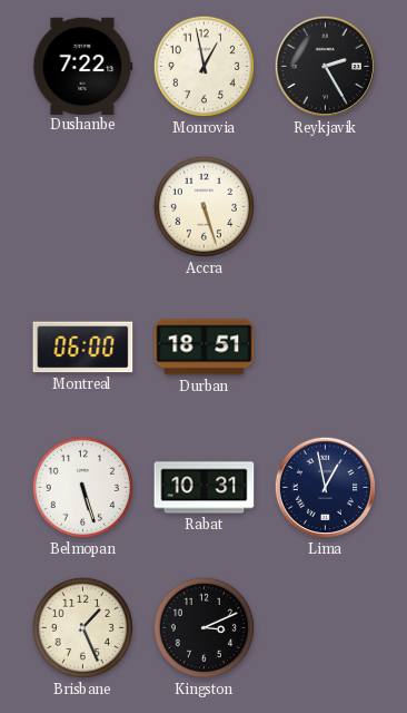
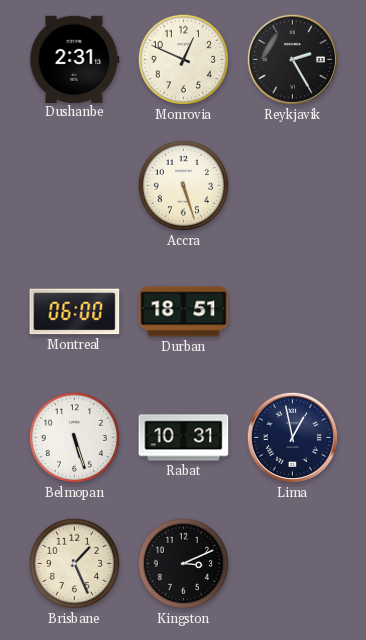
Dushanbe: 7:22 -> 2:31
Monrovia: 12:58 -> 12:49
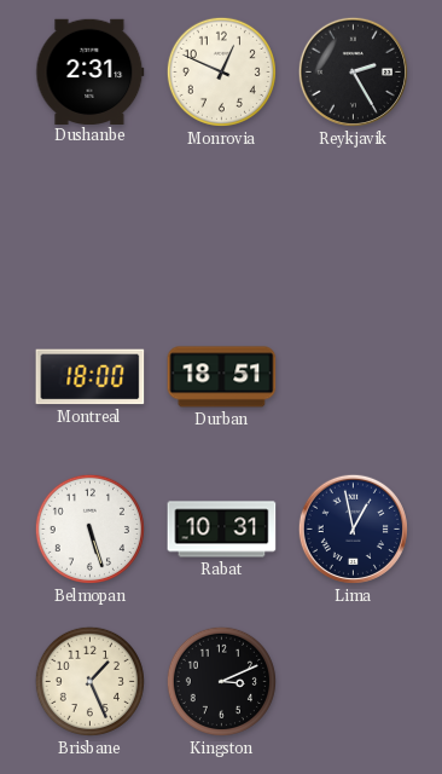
Accra: 5:27 -> none
Montreal: 06:00 -> 18:00
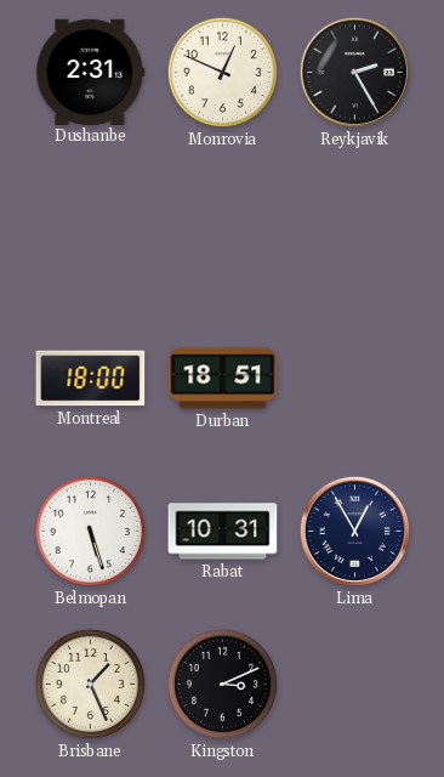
Lima: 12:58 -> 12:55
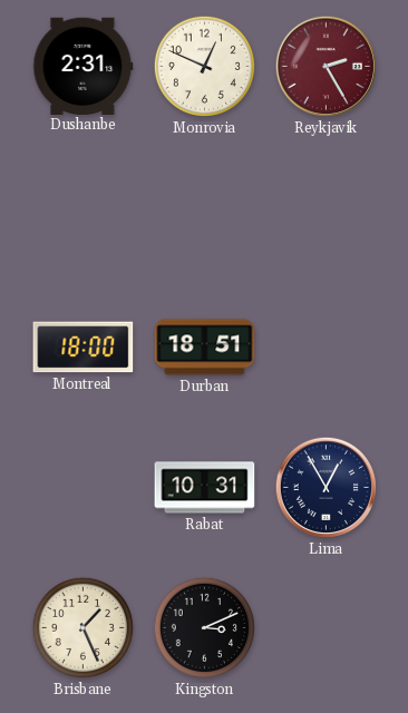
Reykjavik dial: black -> burgundy
Belmopan: 5:27 -> none
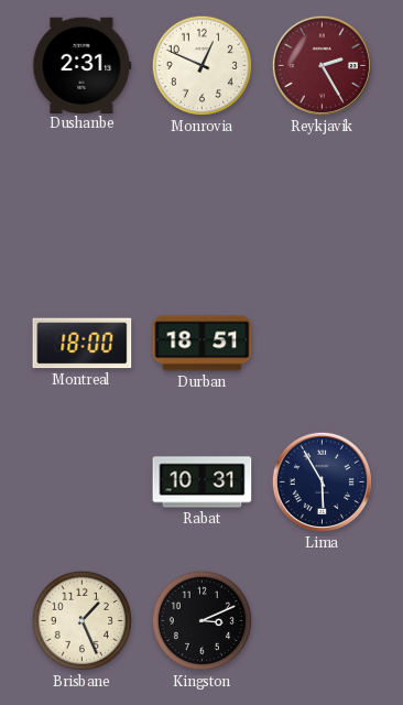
Lima: 12:55 -> 5:55
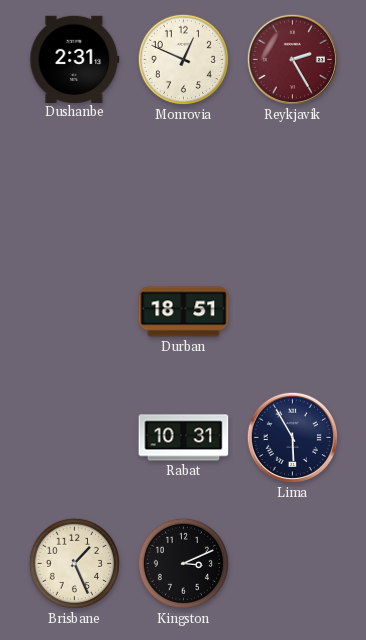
Montreal: 18:00 -> none
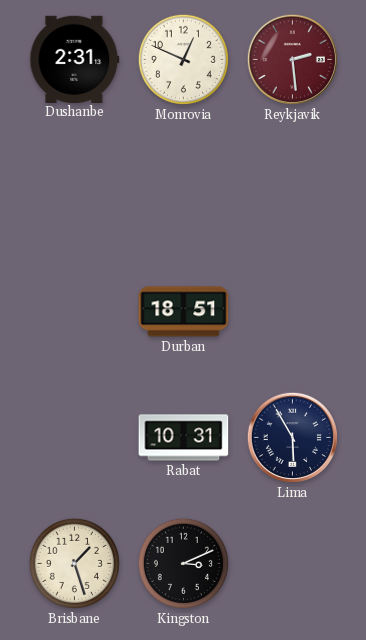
Reykjavik: 2:25 -> 2:29
Brisbane: 1:26 -> 1:27
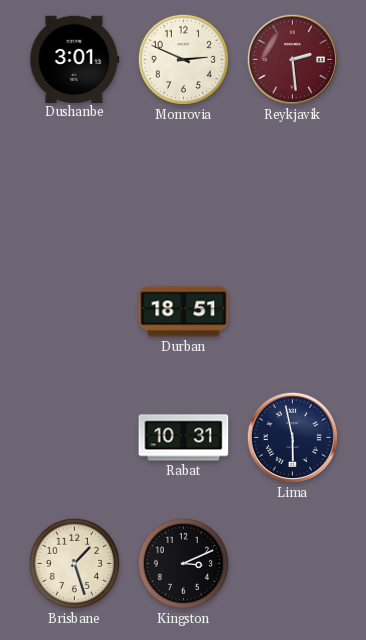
Dushanbe: 2:31 -> 3:01
Monrovia: 12:49 -> 2:49
Lima: 5:55 -> 5:58
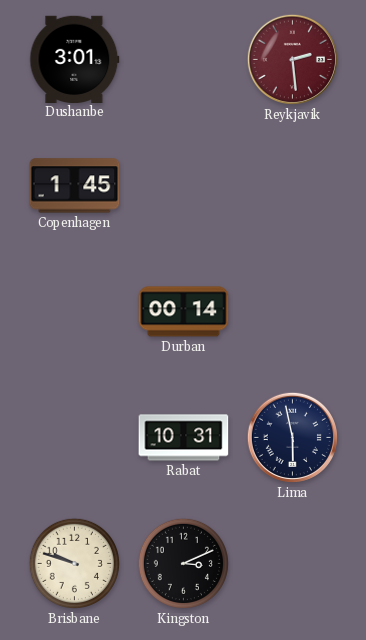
Monrovia: 2:49 -> none
Copenhagen: none -> 1:45
Durban: 18:51 -> 00:14
Brisbane: 1:27 -> 9:48
